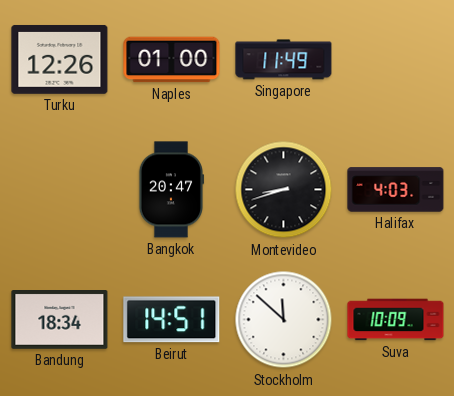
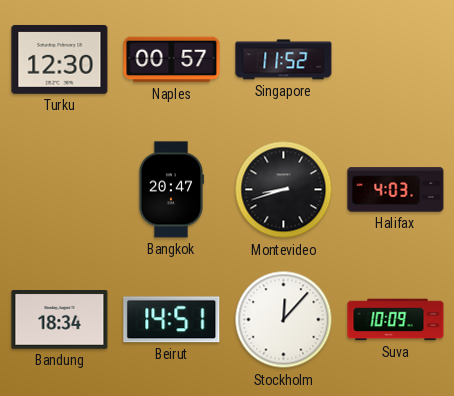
Turku: 12:26 -> 12:30
Naples: 01:00 -> 00:57
Singapore: 11:49 -> 11:52
Stockholm: 11:52 -> 12:07
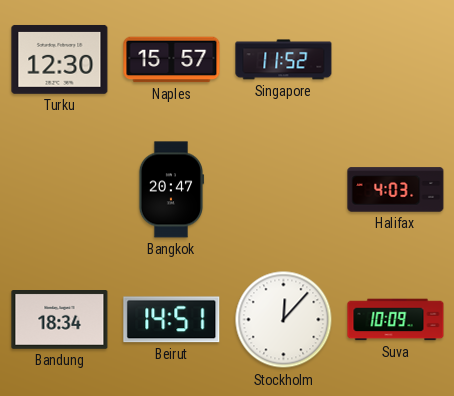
Naples: 00:57 -> 15:57
Montevideo: 8:42 -> none
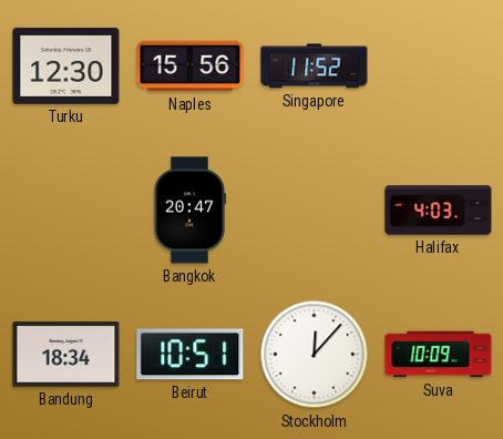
Naples: 15:57 -> 15:56
Beirut: 14:51 -> 10:51
